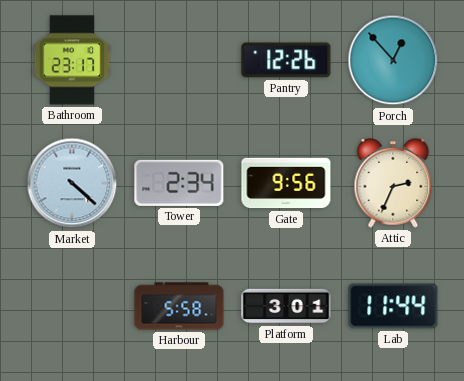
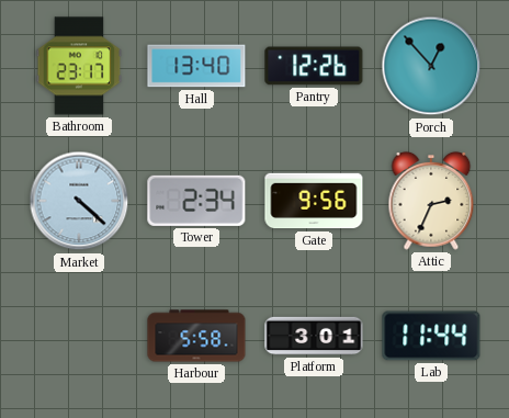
Hall: none -> 13:40
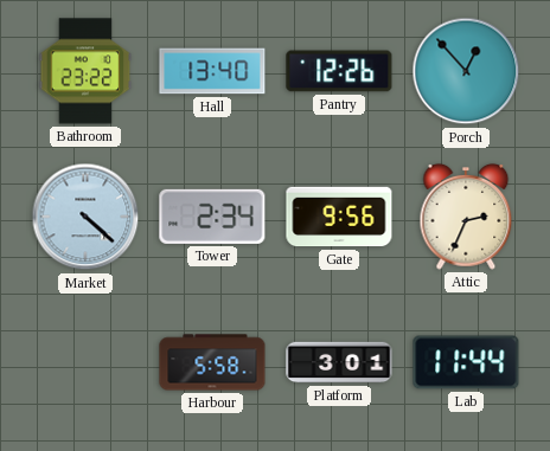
Bathroom: 23:17 -> 23:22
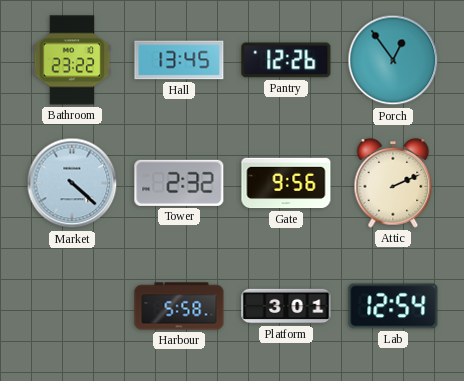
Hall: 13:40 -> 13:45
Porch: 12:53 -> 12:54
Tower: 2:34 -> 2:32
Attic: 2:34 -> 2:11
Lab: 11:44 -> 12:54
